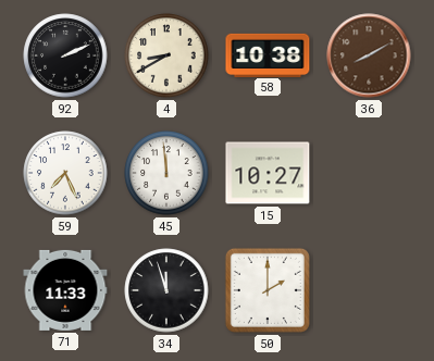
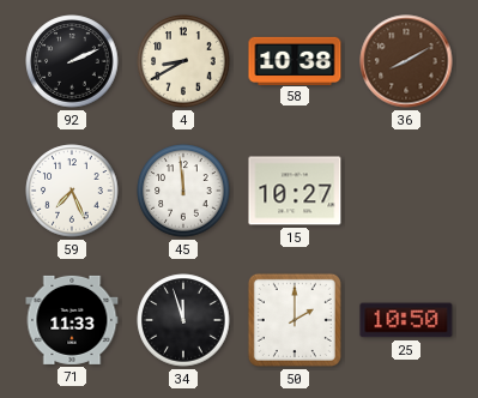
25: none -> 10:50
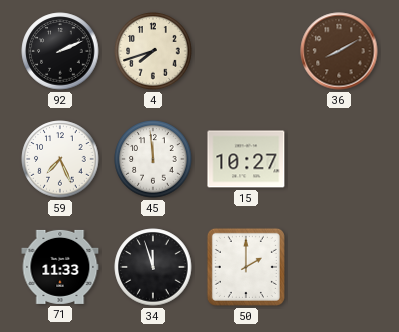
4: 8:40 -> 7:42
58: 10:38 -> none
25: 10:50 -> none
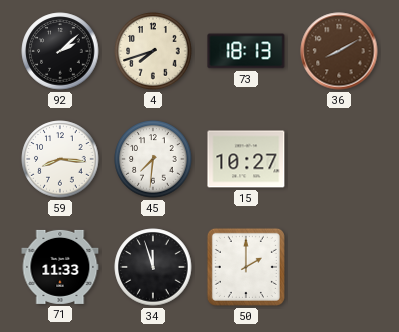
92: 2:11 -> 2:08
73: none -> 18:13
59: 7:26 -> 8:16
45: 11:59 -> 7:31
